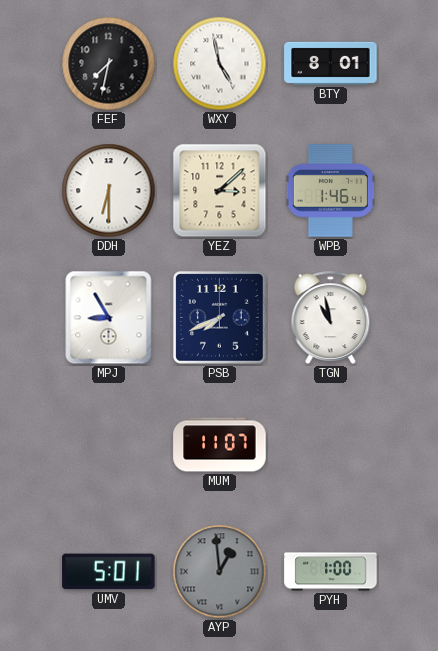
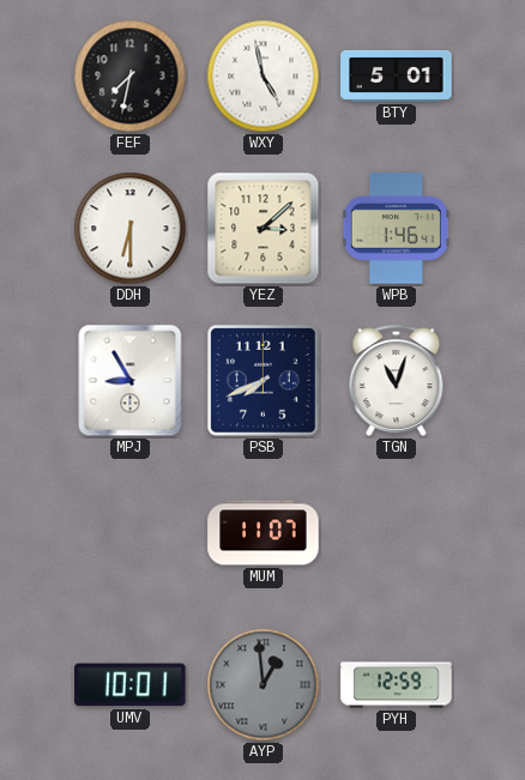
BTY: 8:01 -> 5:01
TGN: 10:58 -> 11:03
UMV: 5:01 -> 10:01
PYH: 1:00 -> 12:59
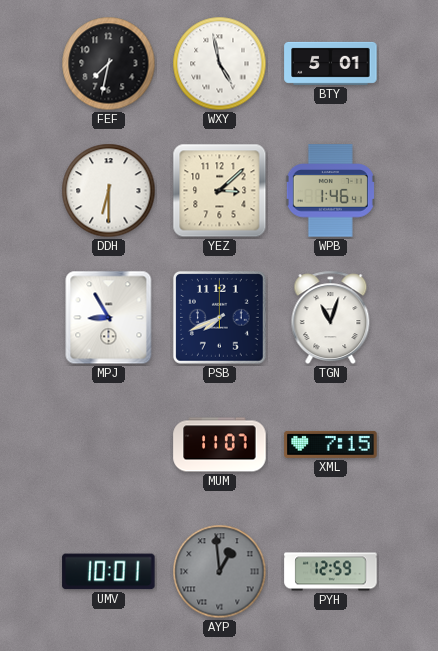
XML: none -> 7:15
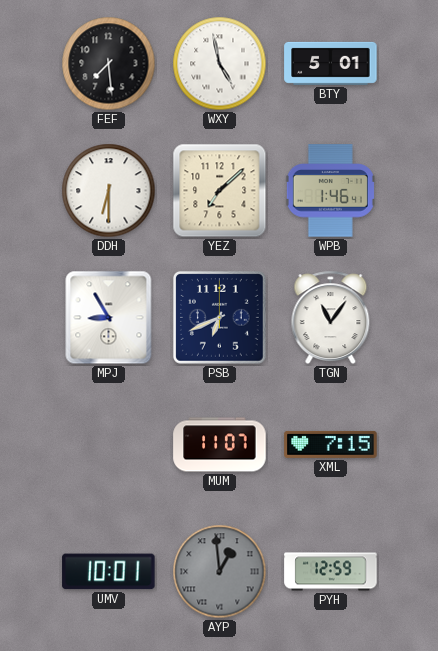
FEF: 7:32 -> 7:29
YEZ: 3:08 -> 7:08
PSB: 7:41 -> 6:41
TGN: 11:03 -> 11:06
